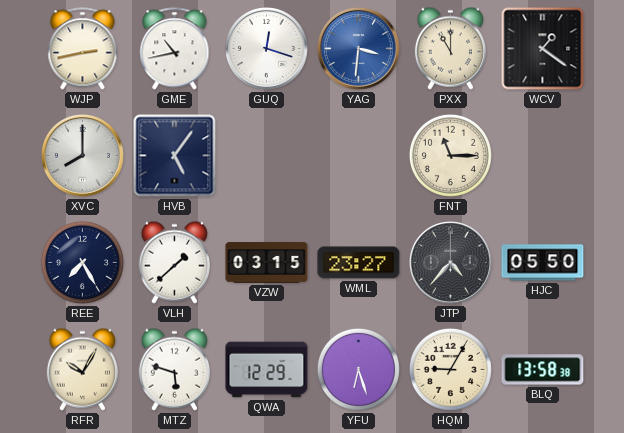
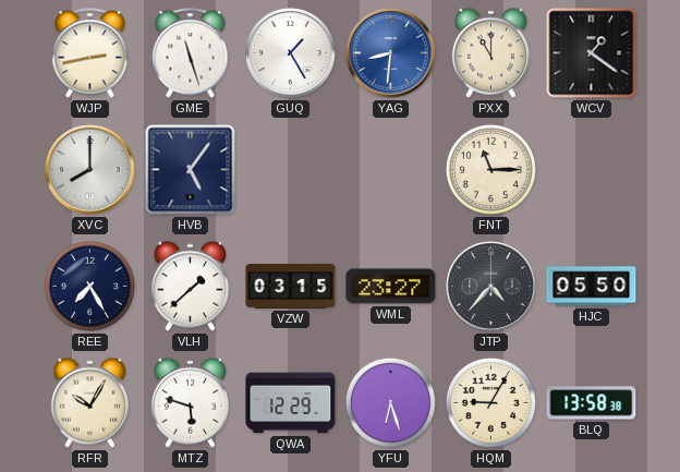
GME: 10:43 -> 11:27
GUQ: 12:18 -> 1:25
YAG: 3:31 -> 8:31
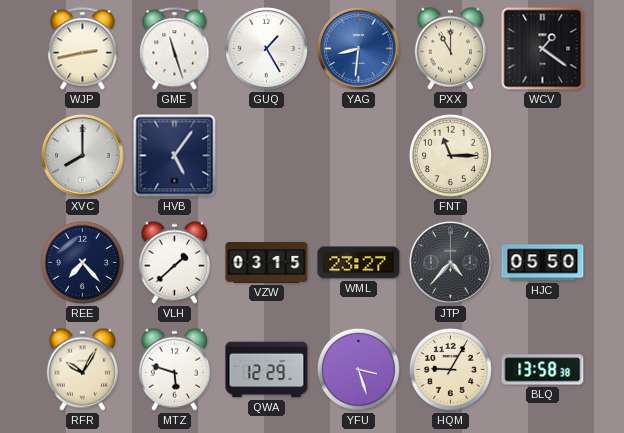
REE: 7:25 -> 7:23
YFU: 6:27 -> 3:27
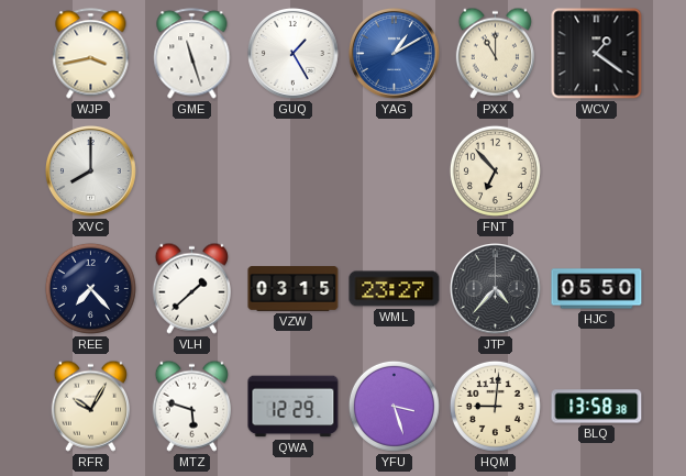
WJP: 2:43 -> 3:43
YAG: 8:31 -> 1:10
HVB: 5:06 -> none
FNT: 11:15 -> 6:53
HQM: 9:05 -> 9:01
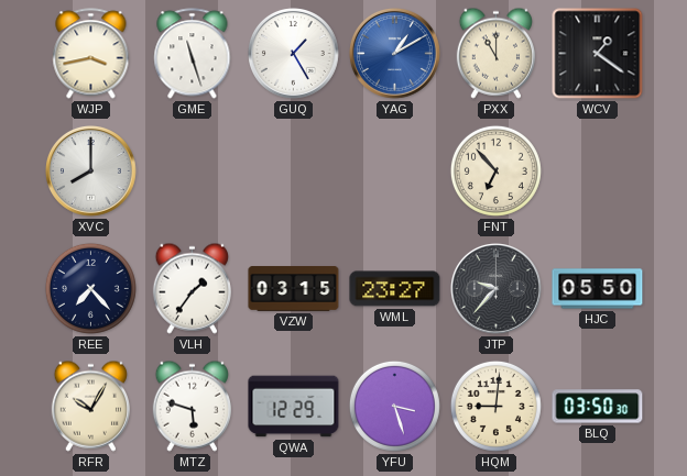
VLH: 1:38 -> 1:36
JTP: 4:37 -> 9:37
BLQ: 13:58 -> 03:50
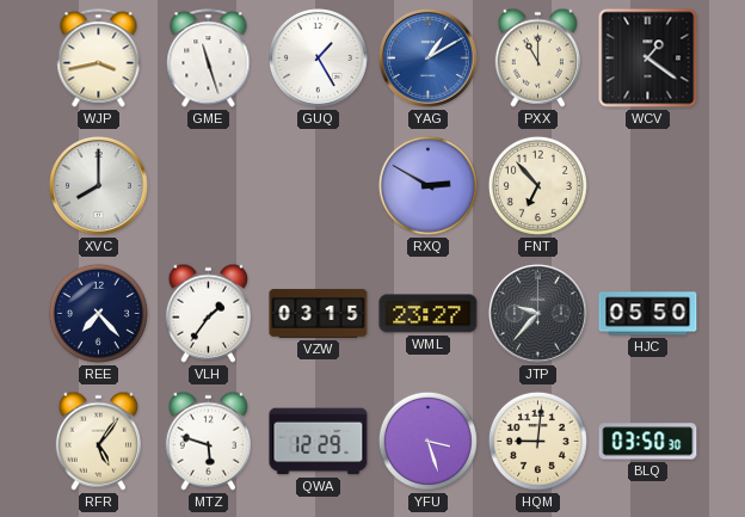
RXQ: none -> 2:50
RFR: 10:05 -> 5:06
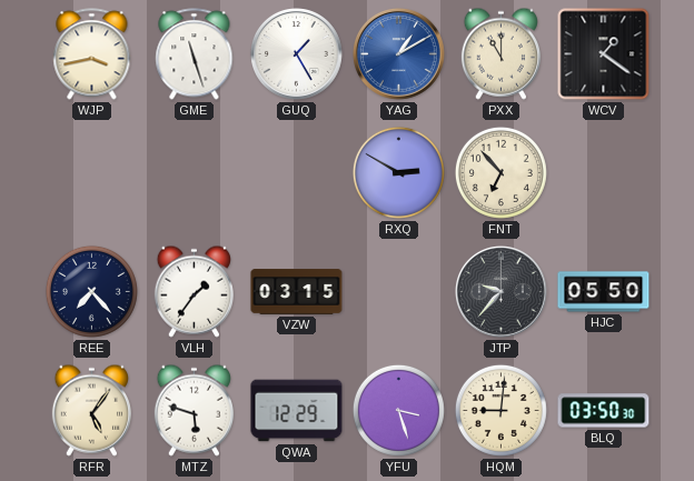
XVC: 8:00 -> none
WML: 23:27 -> none
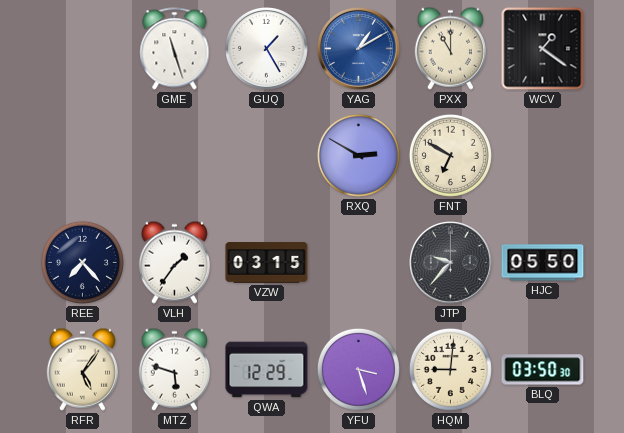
WJP: 3:43 -> none
FNT: 6:53 -> 6:50
